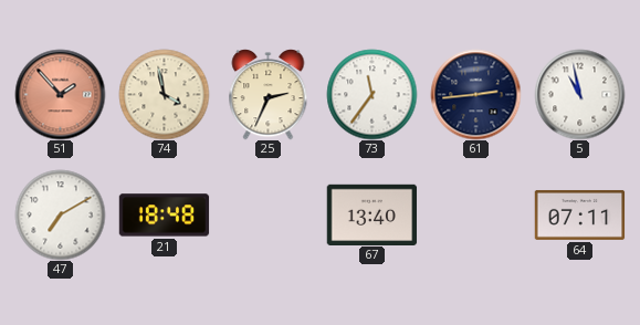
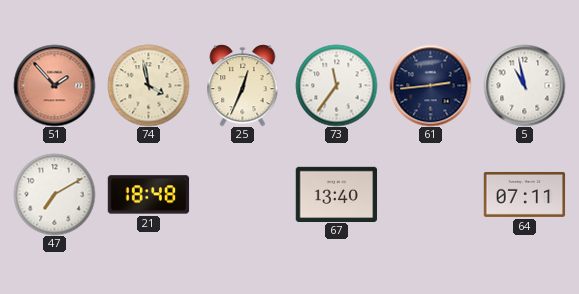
25: 2:34 -> 12:34
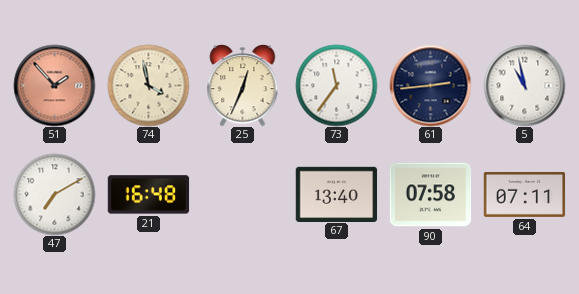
21: 18:48 -> 16:48
90: none -> 07:58
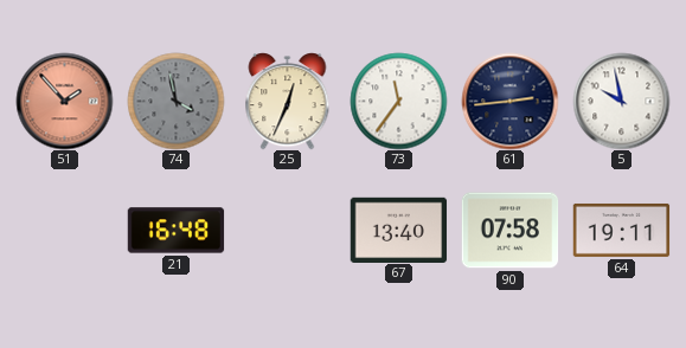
74 dial: cream -> grey
5: 10:58 -> 9:58
47: 7:10 -> none
64: 07:11 -> 19:11
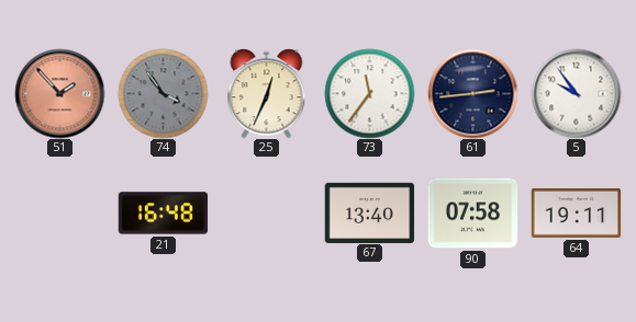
74: 3:58 -> 3:54
5: 9:58 -> 9:54
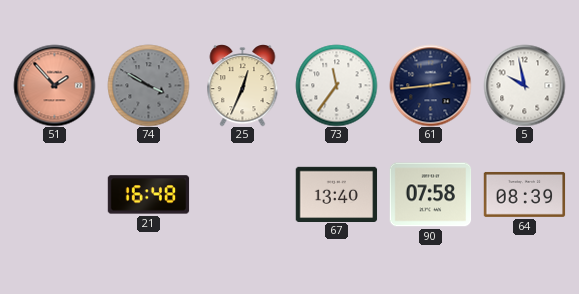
74: 3:54 -> 3:50
5: 9:54 -> 9:58
64: 19:11 -> 08:39
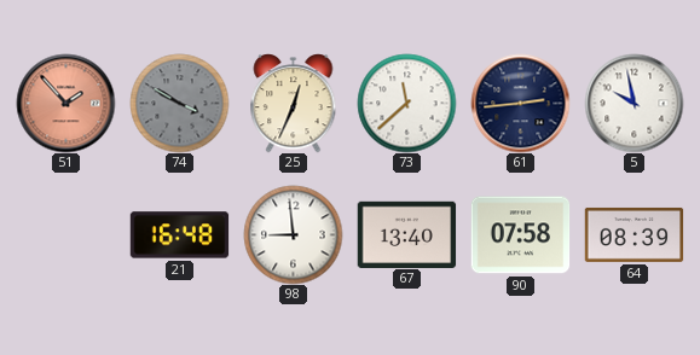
73: 11:36 -> 11:38
98: none -> 8:59
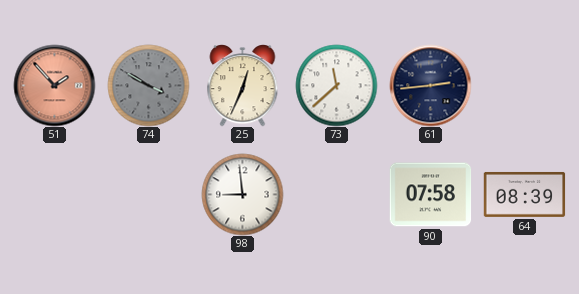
5: 9:58 -> none
21: 16:48 -> none
67: 13:40 -> none
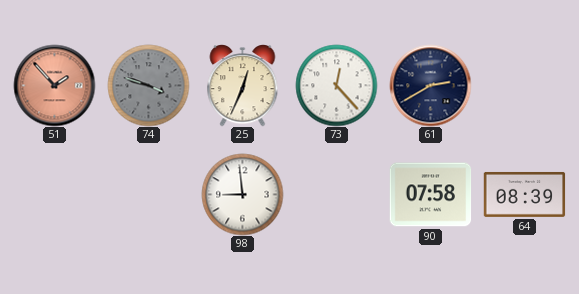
74: 3:50 -> 3:48
73: 11:38 -> 12:23
61: 2:44 -> 2:40
